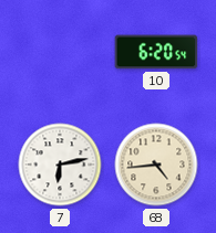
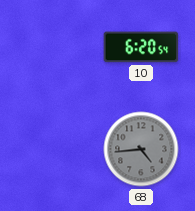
7: 6:13 -> none
68 dial: cream -> grey
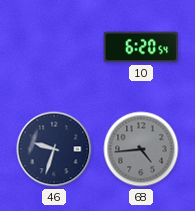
46: none -> 9:33
